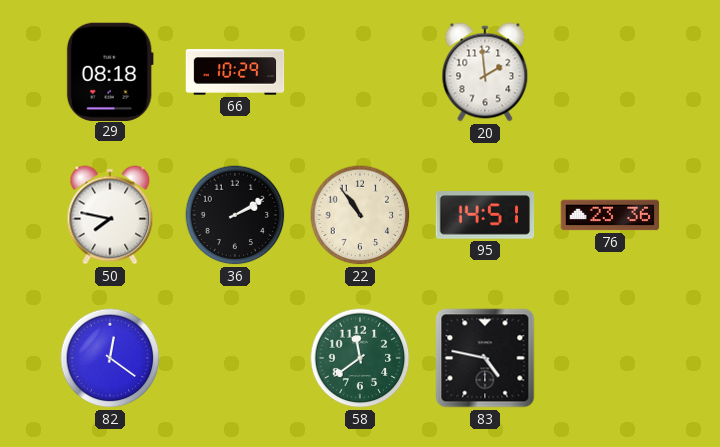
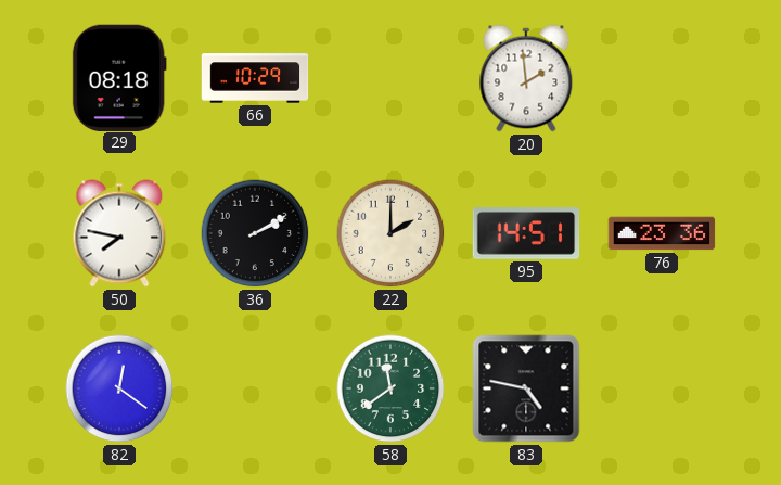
22: 10:54 -> 2:00
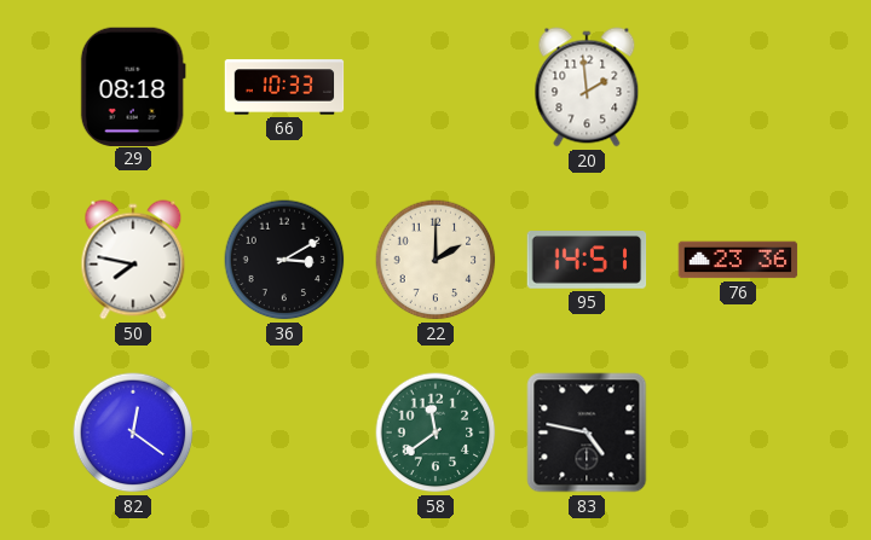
66: 10:29 -> 10:33
36: 2:10 -> 3:10
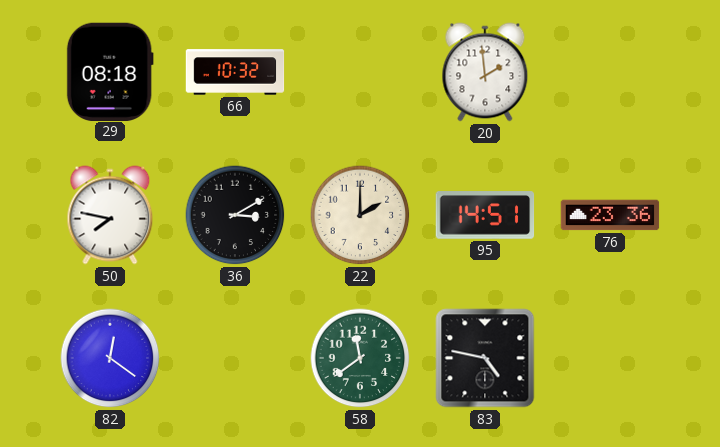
66: 10:33 -> 10:32
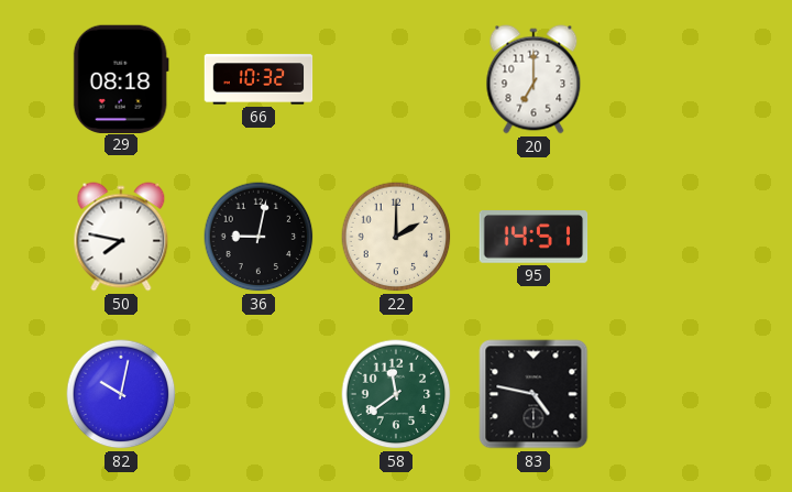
20: 1:59 -> 7:00
36: 3:10 -> 9:02
76: 23:36 -> none
82: 12:21 -> 10:02
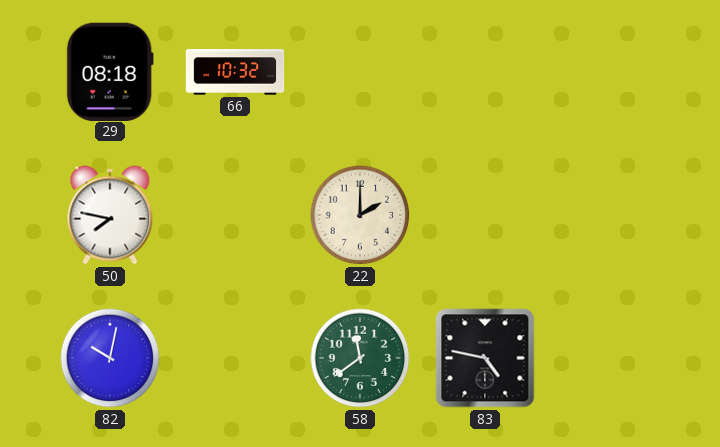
20: 7:00 -> none
36: 9:02 -> none
95: 14:51 -> none
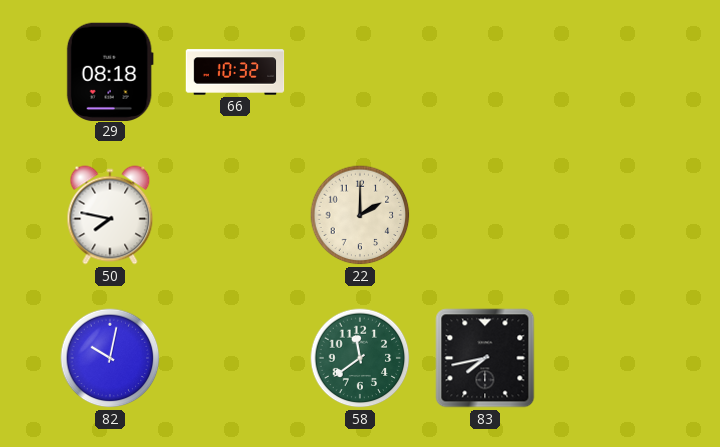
83: 4:47 -> 7:43
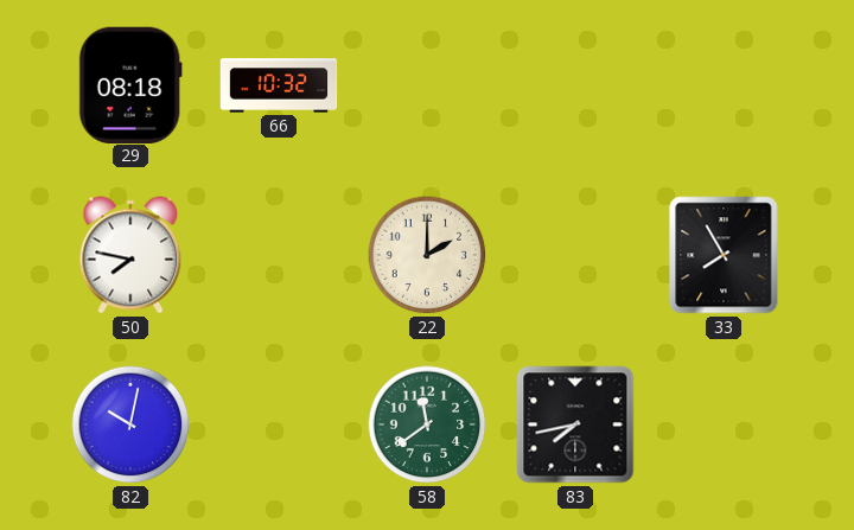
33: none -> 7:55
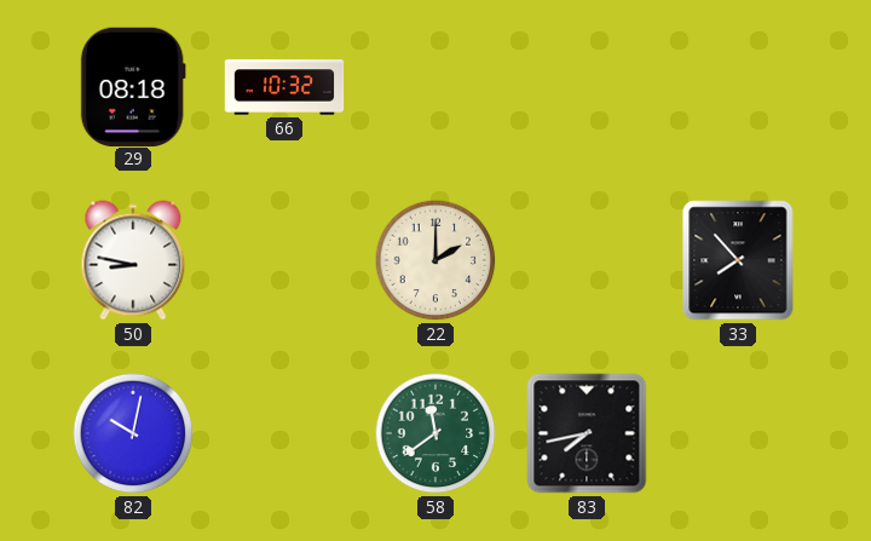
50: 7:47 -> 8:47
33: 7:55 -> 7:53
